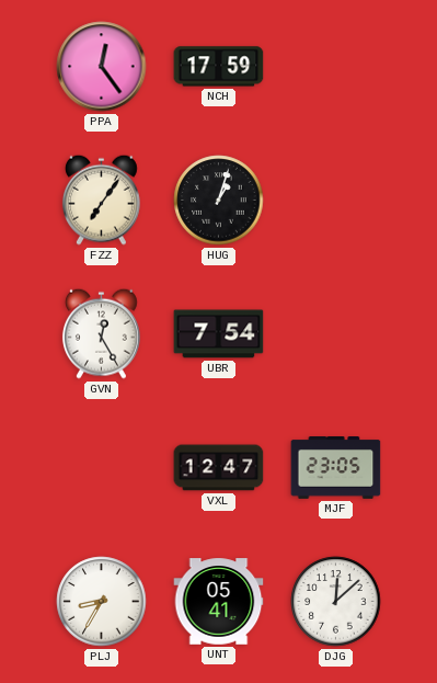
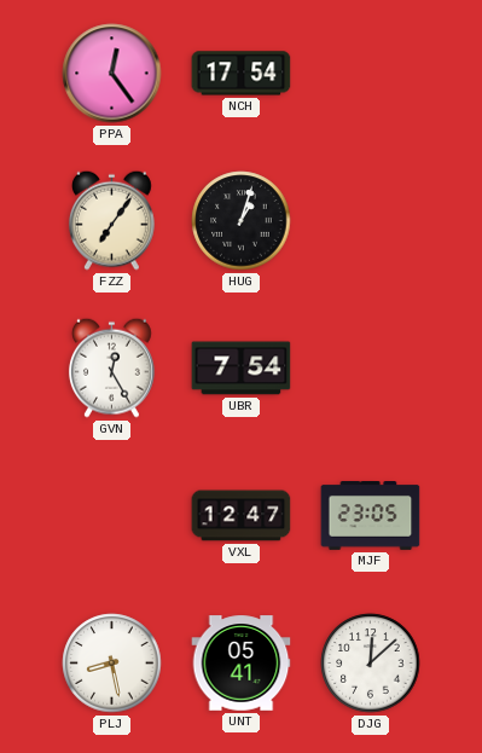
NCH: 17:59 -> 17:54
PLJ: 8:35 -> 8:28
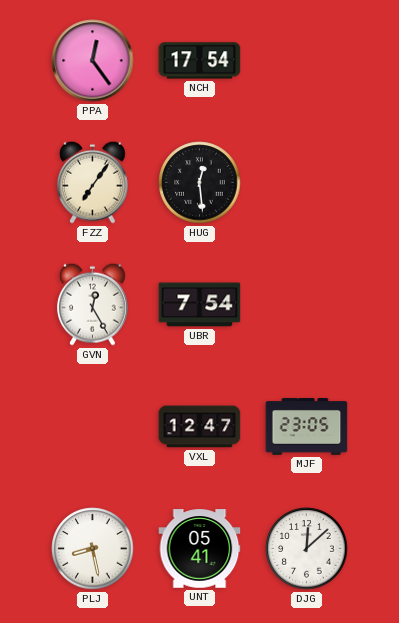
HUG: 1:03 -> 12:29
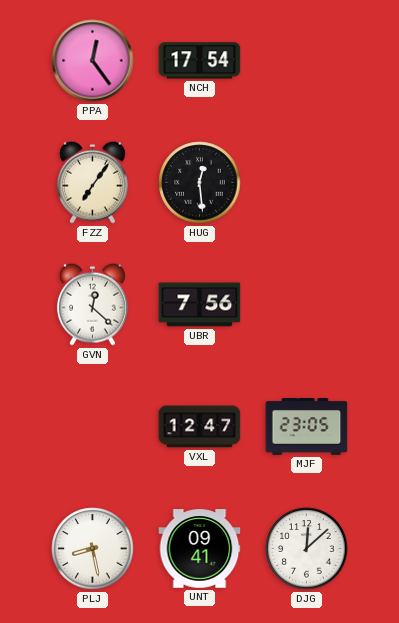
GVN: 12:25 -> 12:22
UBR: 7:54 -> 7:56
UNT: 05:41 -> 09:41
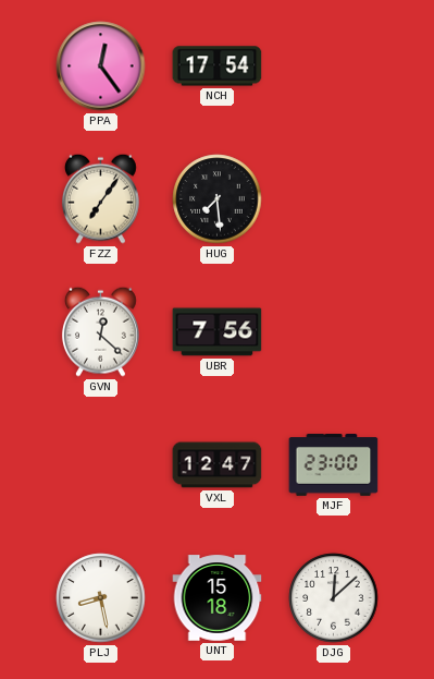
HUG: 12:29 -> 7:29
MJF: 23:05 -> 23:00
UNT: 09:41 -> 15:18
